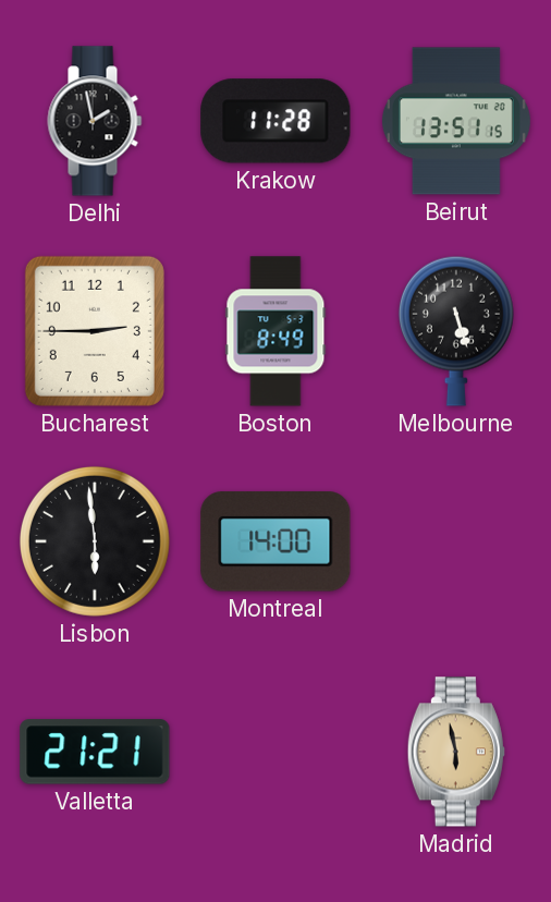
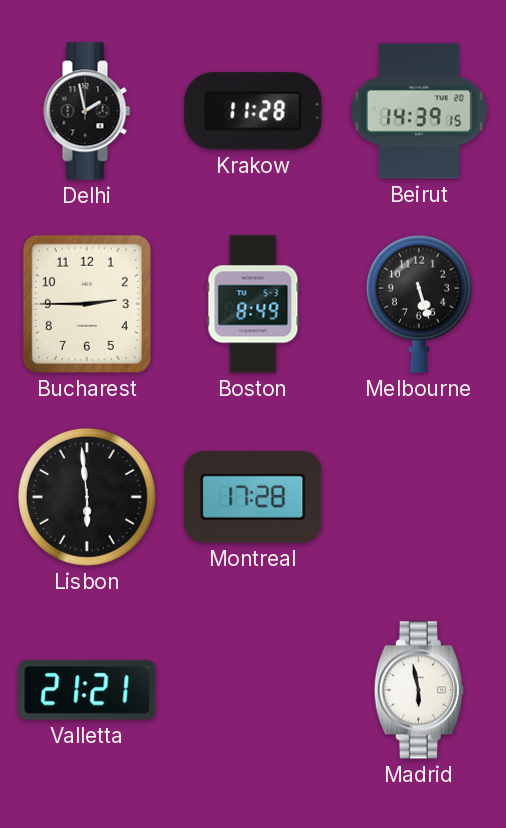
Beirut: 13:51 -> 14:39
Montreal: 14:00 -> 17:28
Madrid dial: champagne -> white
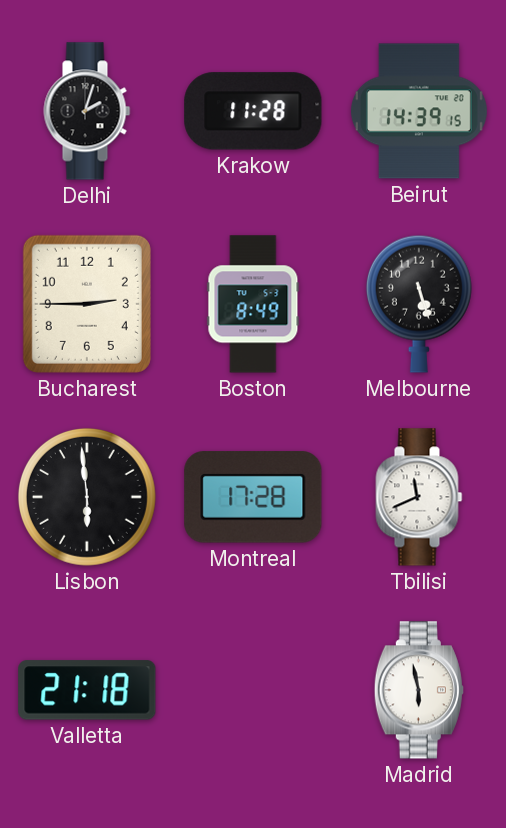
Delhi: 1:58 -> 2:03
Tbilisi: none -> 11:41
Valletta: 21:21 -> 21:18
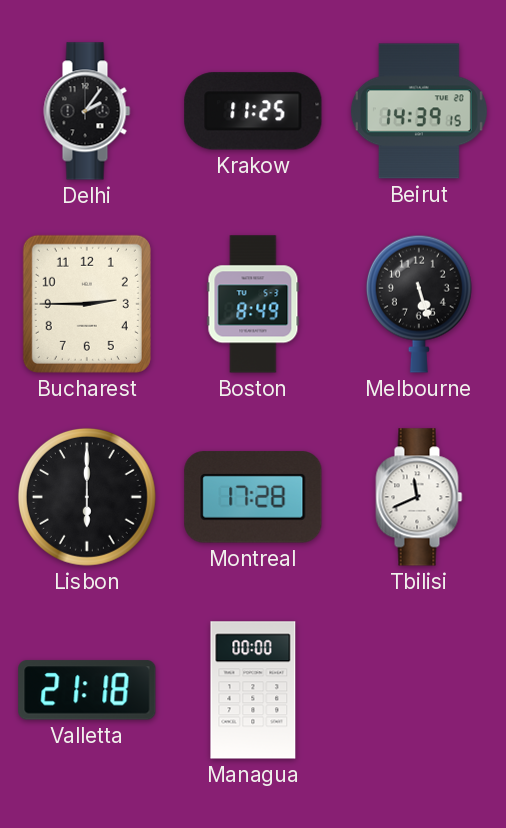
Delhi: 2:03 -> 2:06
Krakow: 11:28 -> 11:25
Lisbon: 5:59 -> 6:00
Managua: none -> 00:00
Madrid: 5:58 -> none
